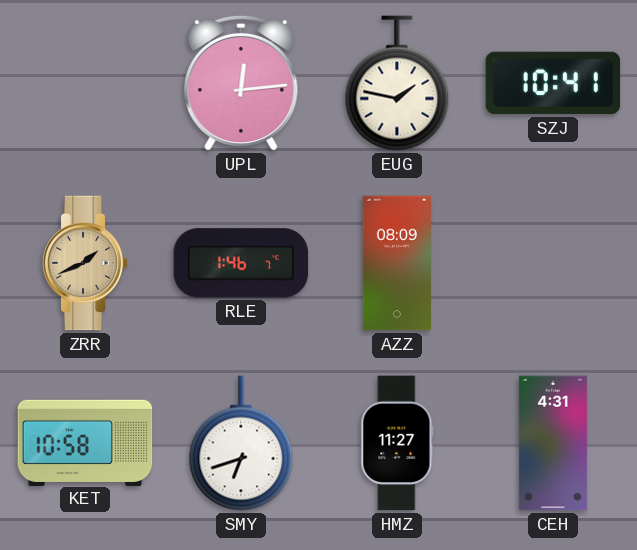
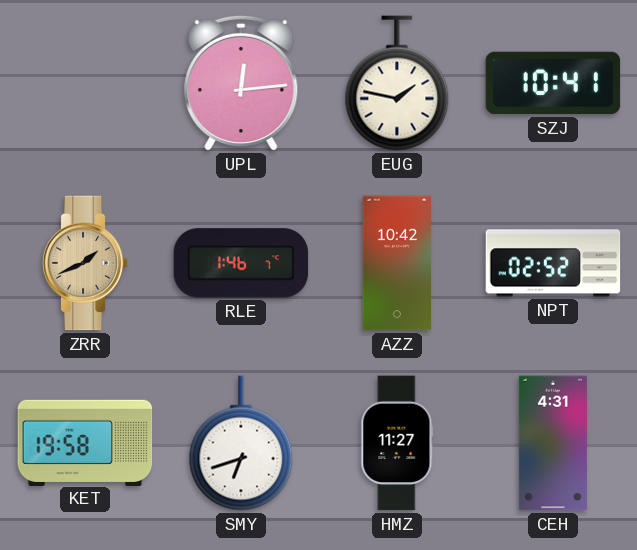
AZZ: 08:09 -> 10:42
NPT: none -> 02:52
KET: 10:58 -> 19:58
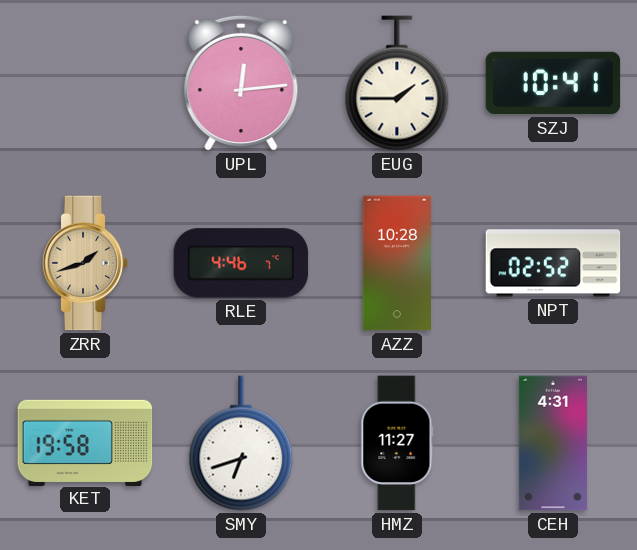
EUG: 1:47 -> 1:45
ZRR: 1:41 -> 1:42
RLE: 1:46 -> 4:46
AZZ: 10:42 -> 10:28
